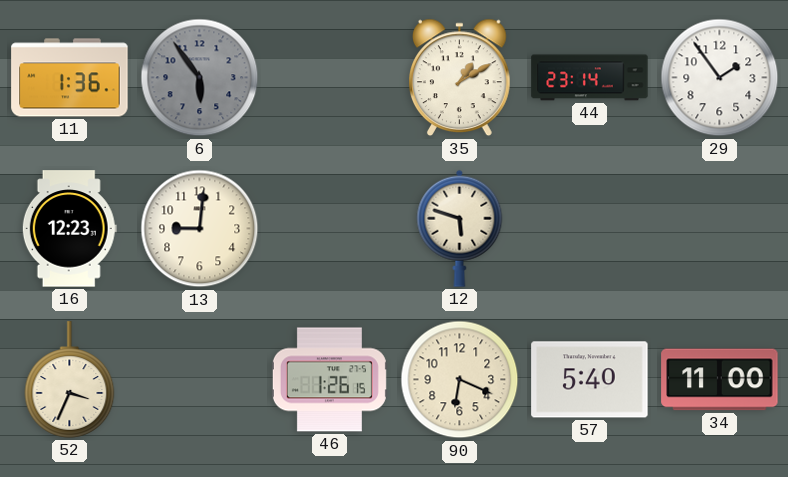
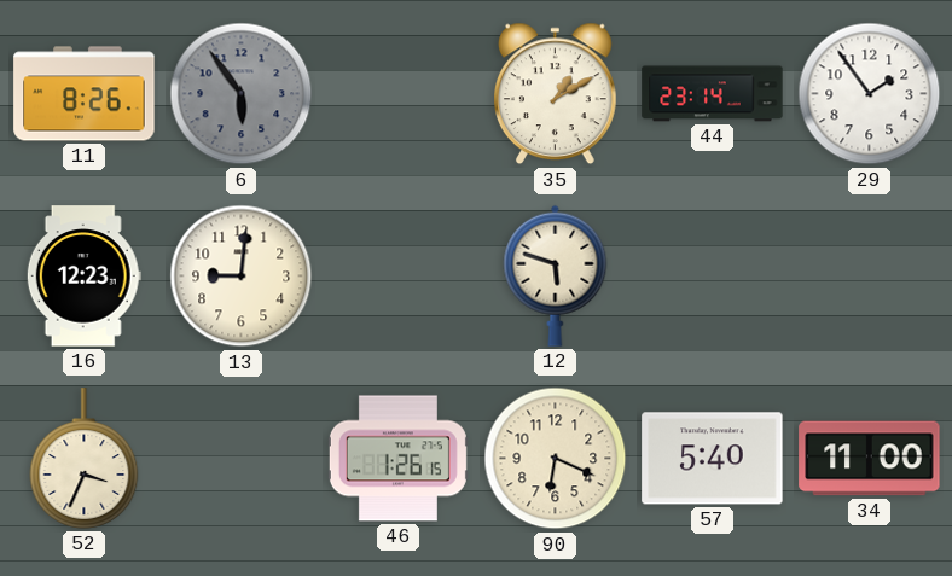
11: 1:36 -> 8:26
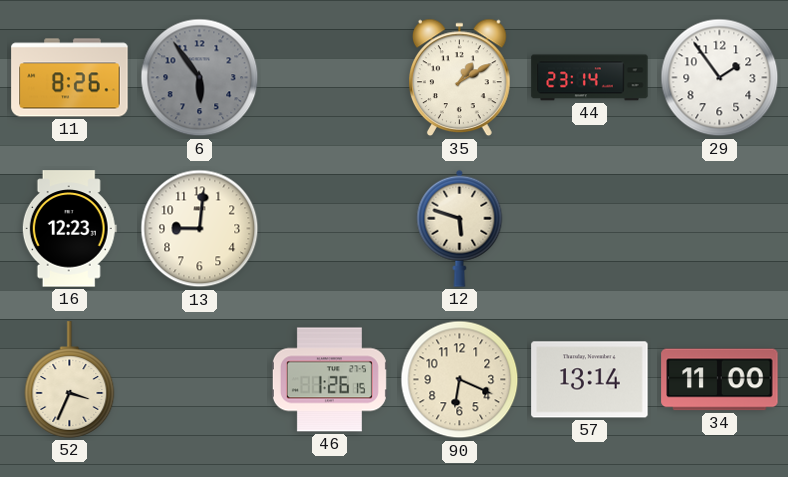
57: 5:40 -> 13:14
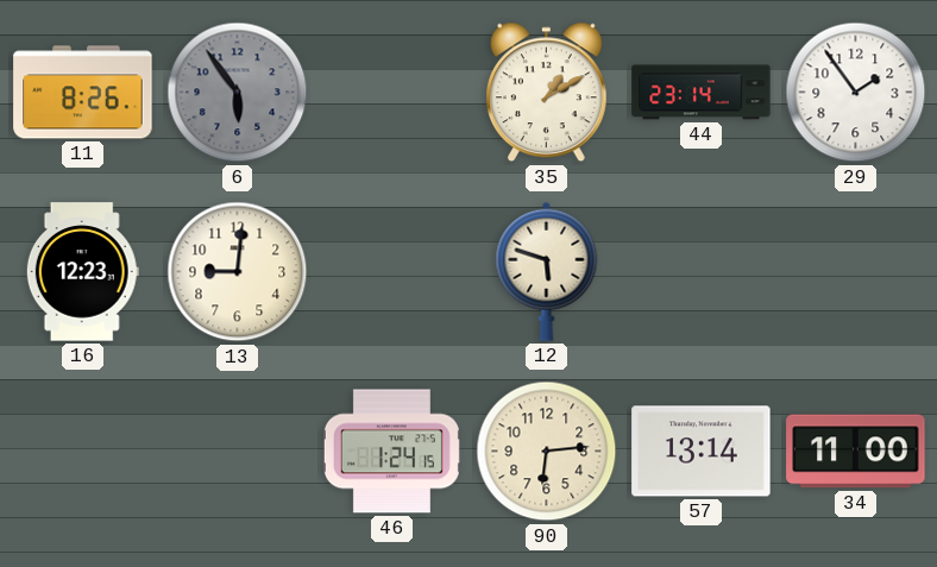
52: 3:34 -> none
46: 1:26 -> 1:24
90: 6:19 -> 6:14
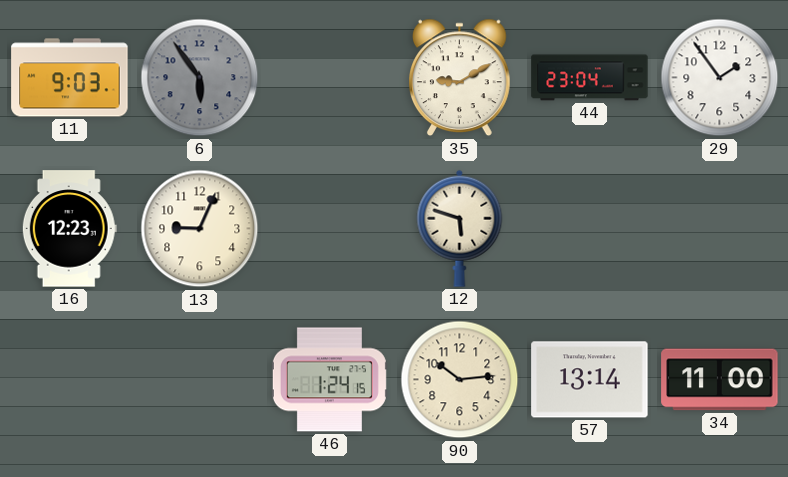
11: 8:26 -> 9:03
35: 1:10 -> 9:10
44: 23:14 -> 23:04
13: 9:01 -> 9:04
90: 6:14 -> 10:14
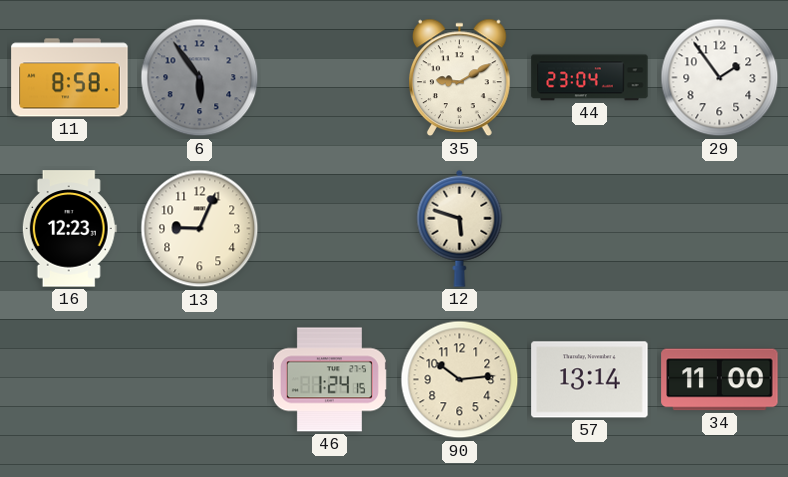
11: 9:03 -> 8:58
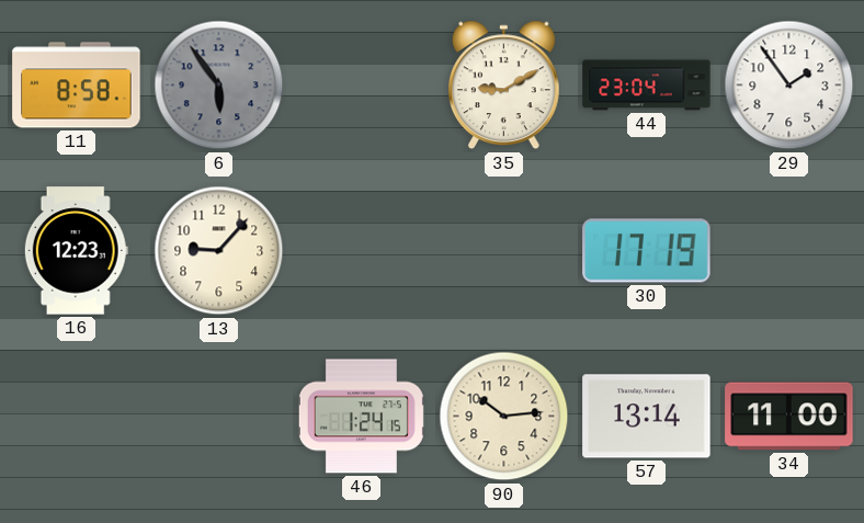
13: 9:04 -> 9:07
12: 5:48 -> none
30: none -> 17:19
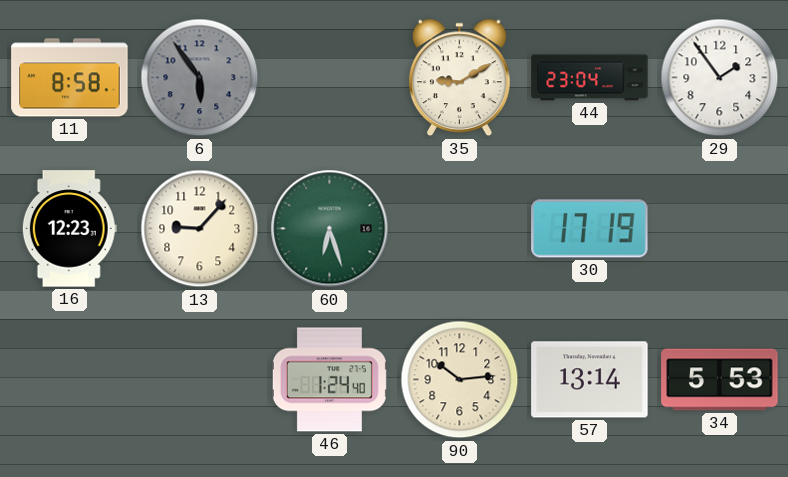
60: none -> 6:27
46: 1:24:15 -> 1:24:40
34: 11:00 -> 5:53
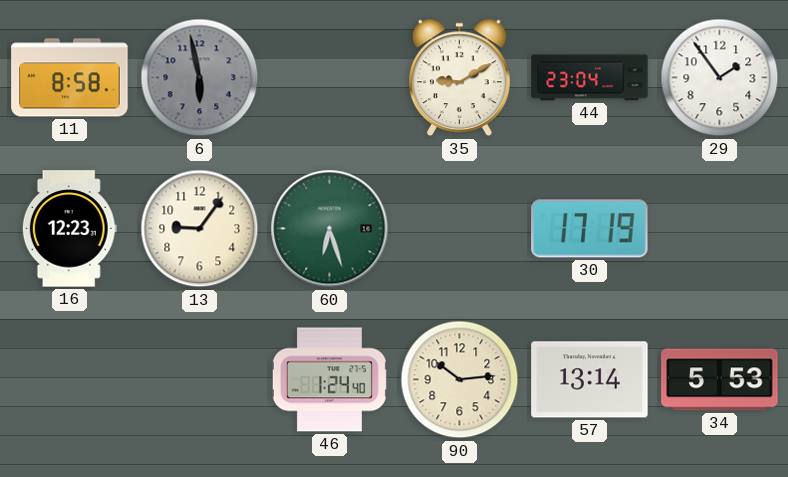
6: 5:54 -> 5:58
13: 9:07 -> 9:06
